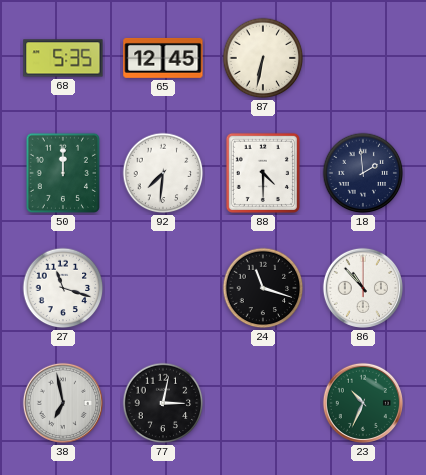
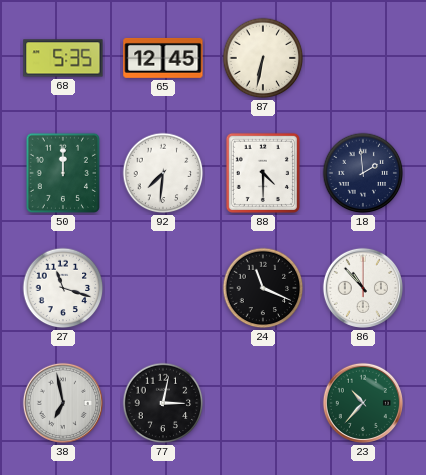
24: 11:18 -> 11:19
23: 10:34 -> 10:37
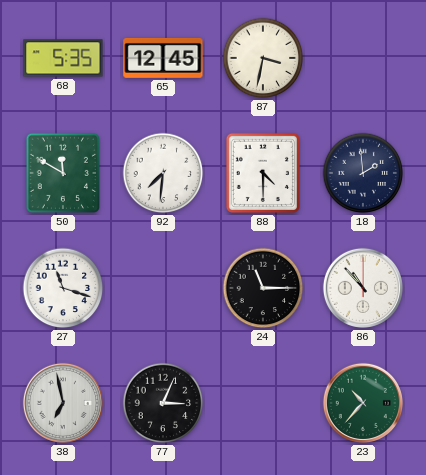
87: 6:32 -> 3:32
50: 12:00 -> 11:50
24: 11:19 -> 11:15
77: 3:02 -> 3:04
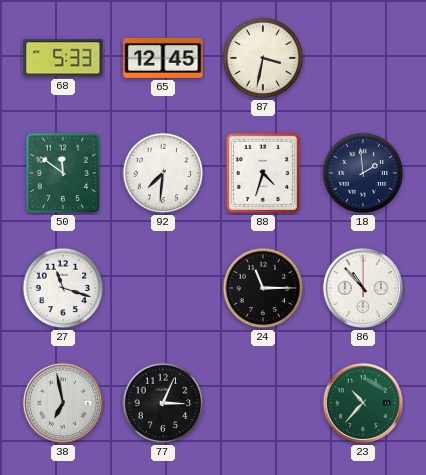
68: 5:35 -> 5:33
50: 11:50 -> 11:51
88: 4:30 -> 4:33
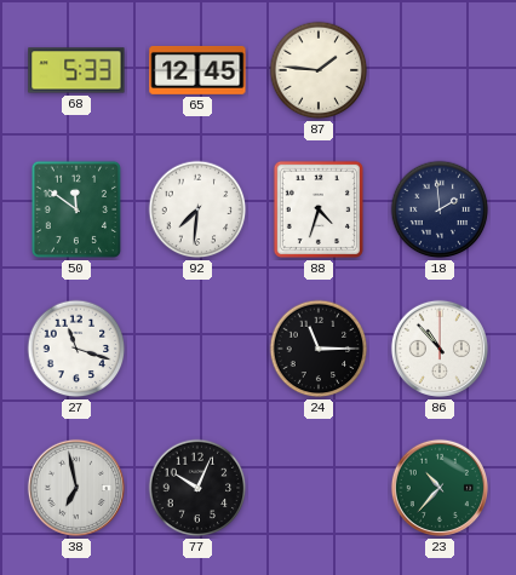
87: 3:32 -> 1:46
77: 3:04 -> 10:04
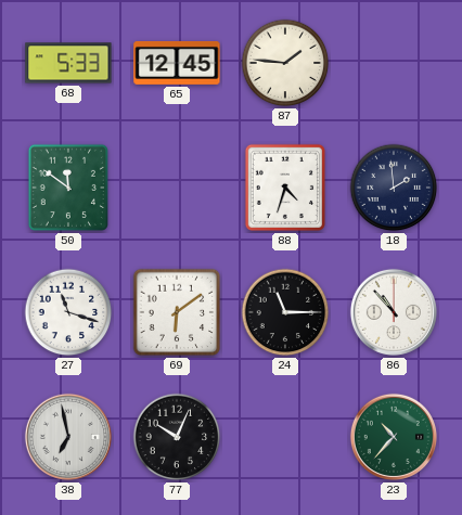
92: 7:31 -> none
69: none -> 6:09
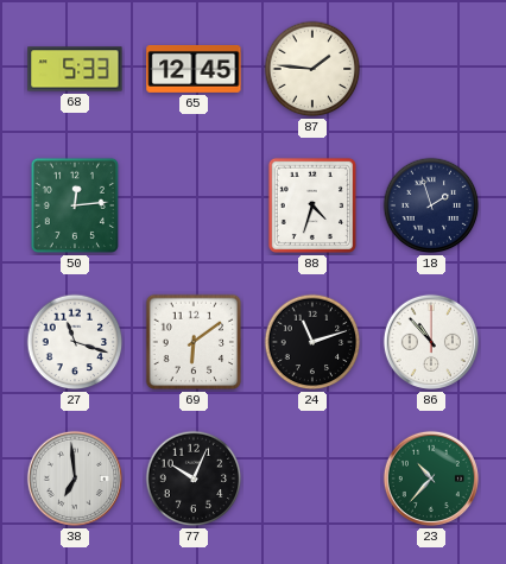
50: 11:51 -> 12:14
18: 1:59 -> 1:57
24: 11:15 -> 11:12
38: 6:58 -> 6:59
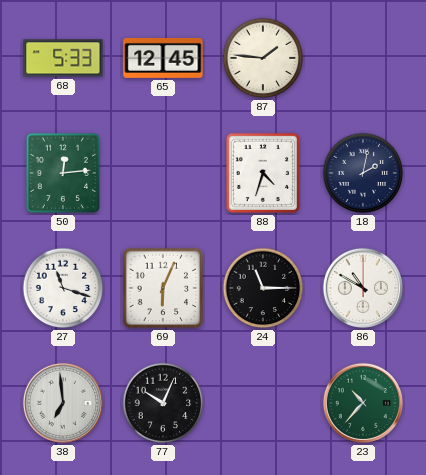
18: 1:57 -> 2:02
69: 6:09 -> 6:04
24: 11:12 -> 11:15
86: 10:53 -> 10:50
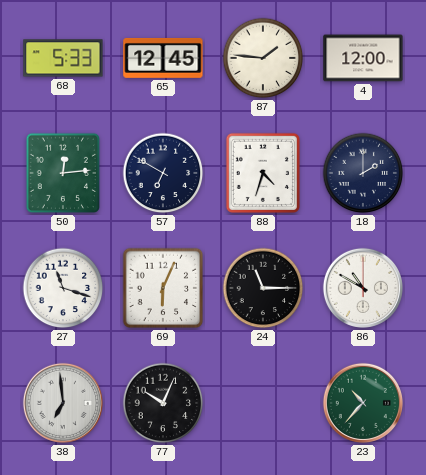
4: none -> 12:00
57: none -> 6:50
18: 2:02 -> 2:00
